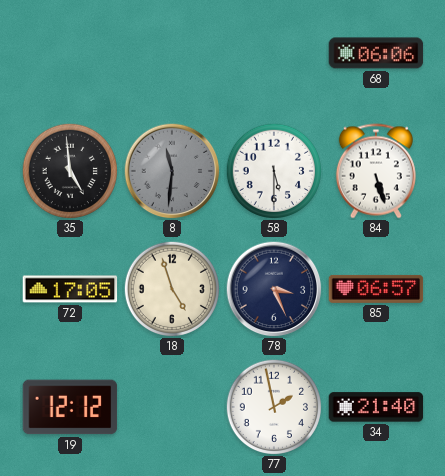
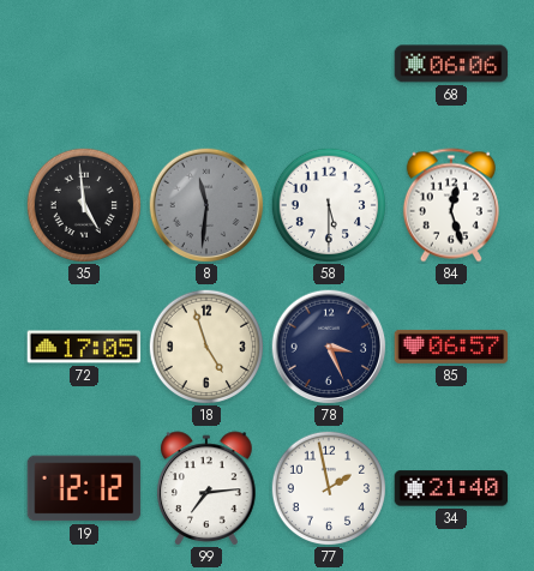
84: 5:27 -> 12:27
99: none -> 7:14
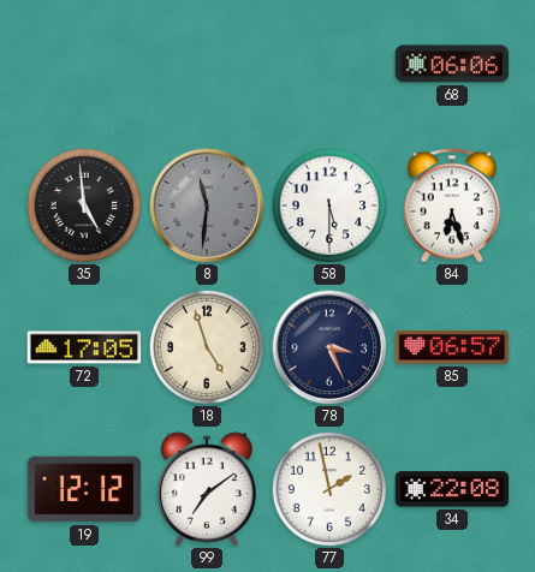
84: 12:27 -> 6:27
99: 7:14 -> 7:09
34: 21:40 -> 22:08
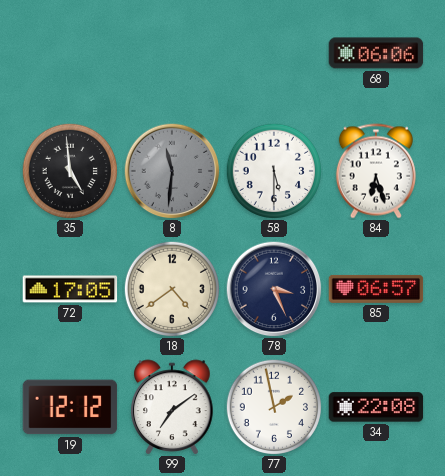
18: 4:57 -> 4:39
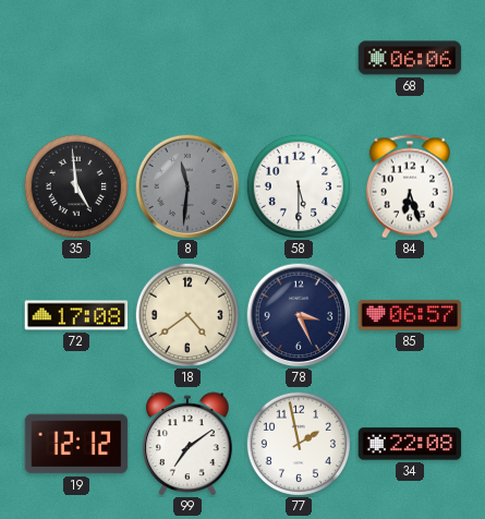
72: 17:05 -> 17:08
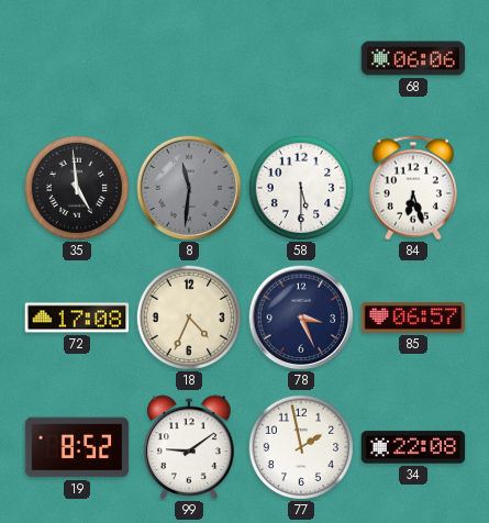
18: 4:39 -> 4:34
19: 12:12 -> 8:52
99: 7:09 -> 9:09
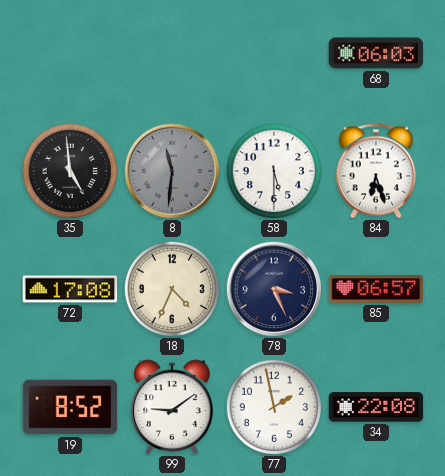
68: 06:06 -> 06:03
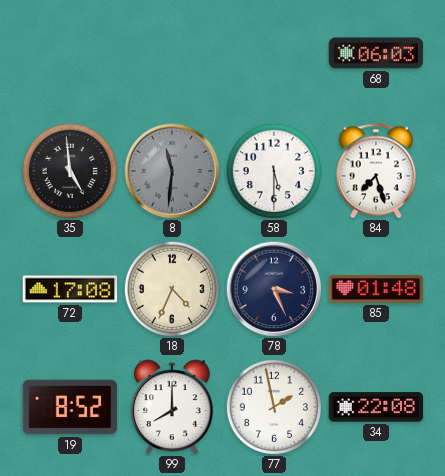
84: 6:27 -> 7:27
85: 06:57 -> 01:48
99: 9:09 -> 8:00
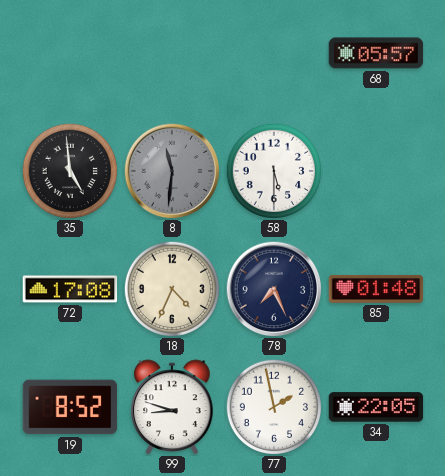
68: 06:03 -> 05:57
84: 7:27 -> none
78: 3:26 -> 7:26
99: 8:00 -> 8:48
34: 22:08 -> 22:05
